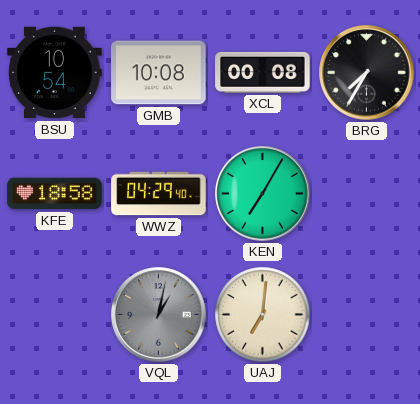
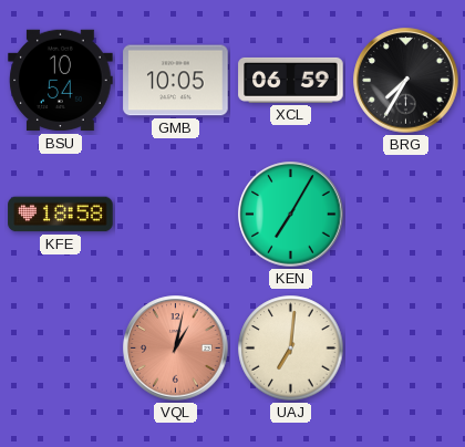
GMB: 10:08 -> 10:05
XCL: 00:08 -> 06:59
WWZ: 04:29 -> none
VQL dial: grey -> salmon
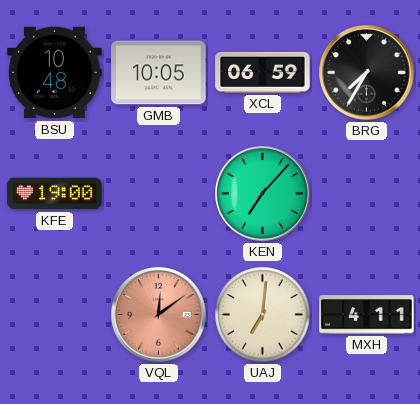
BSU: 10:54 -> 10:48
KFE: 18:58 -> 19:00
KEN: 7:05 -> 7:07
VQL: 1:02 -> 12:09
MXH: none -> 4:11
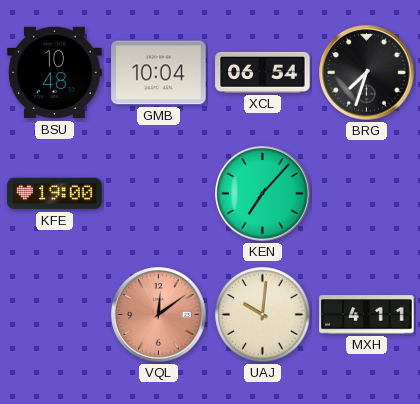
GMB: 10:05 -> 10:04
XCL: 06:59 -> 06:54
BRG: 7:35 -> 7:33
UAJ: 7:01 -> 10:01
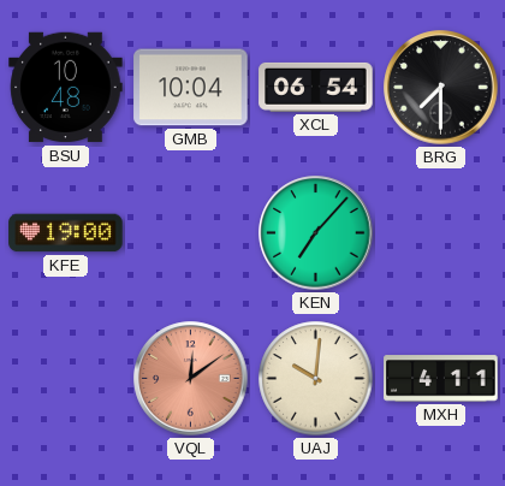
BRG: 7:33 -> 7:30
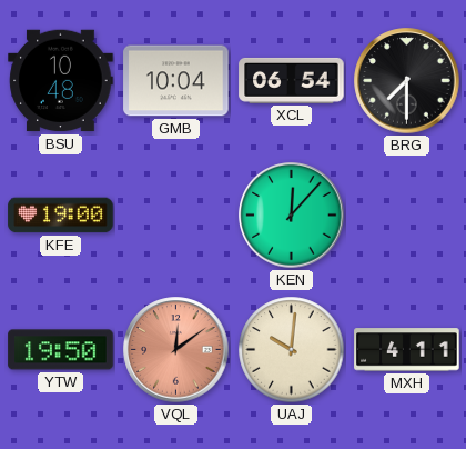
KEN: 7:07 -> 12:07
YTW: none -> 19:50
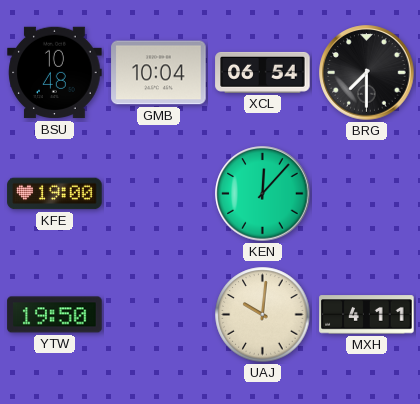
VQL: 12:09 -> none
